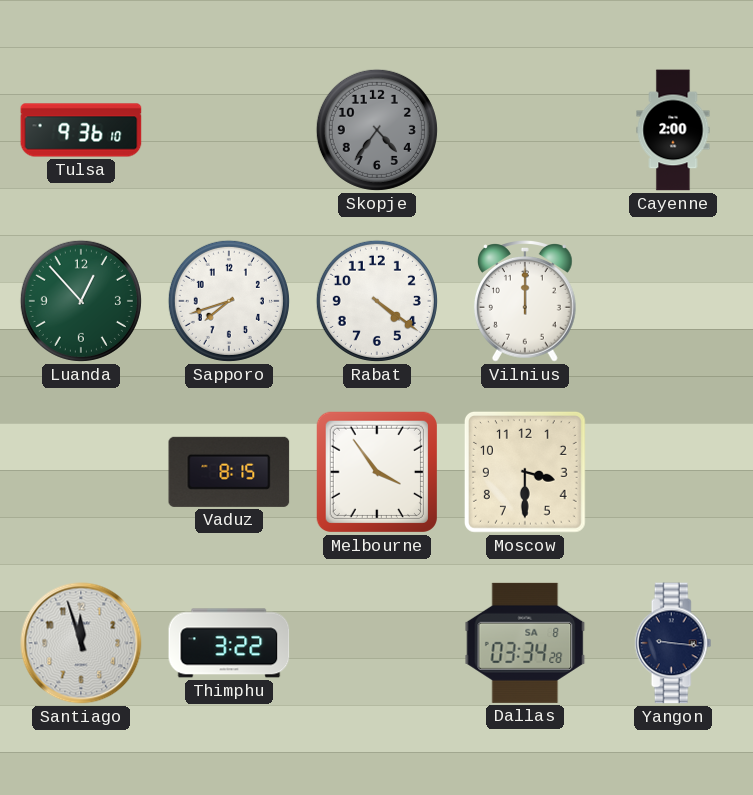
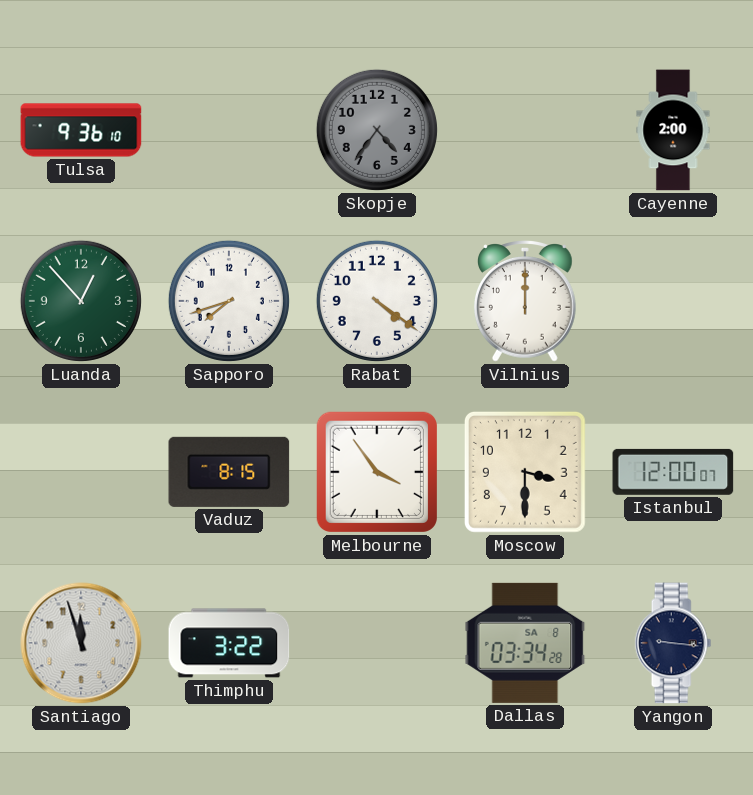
Istanbul: none -> 12:00
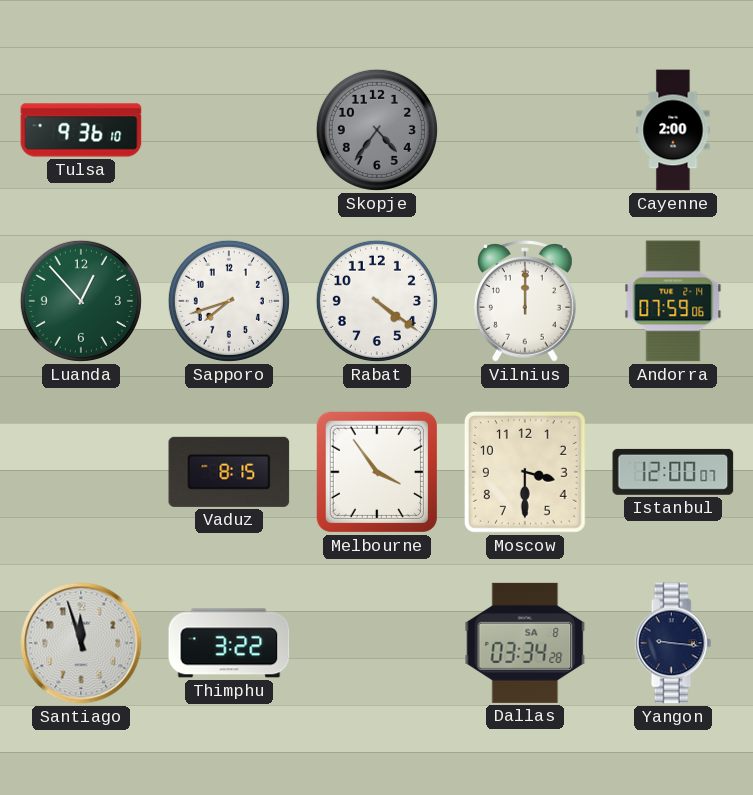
Andorra: none -> 07:59
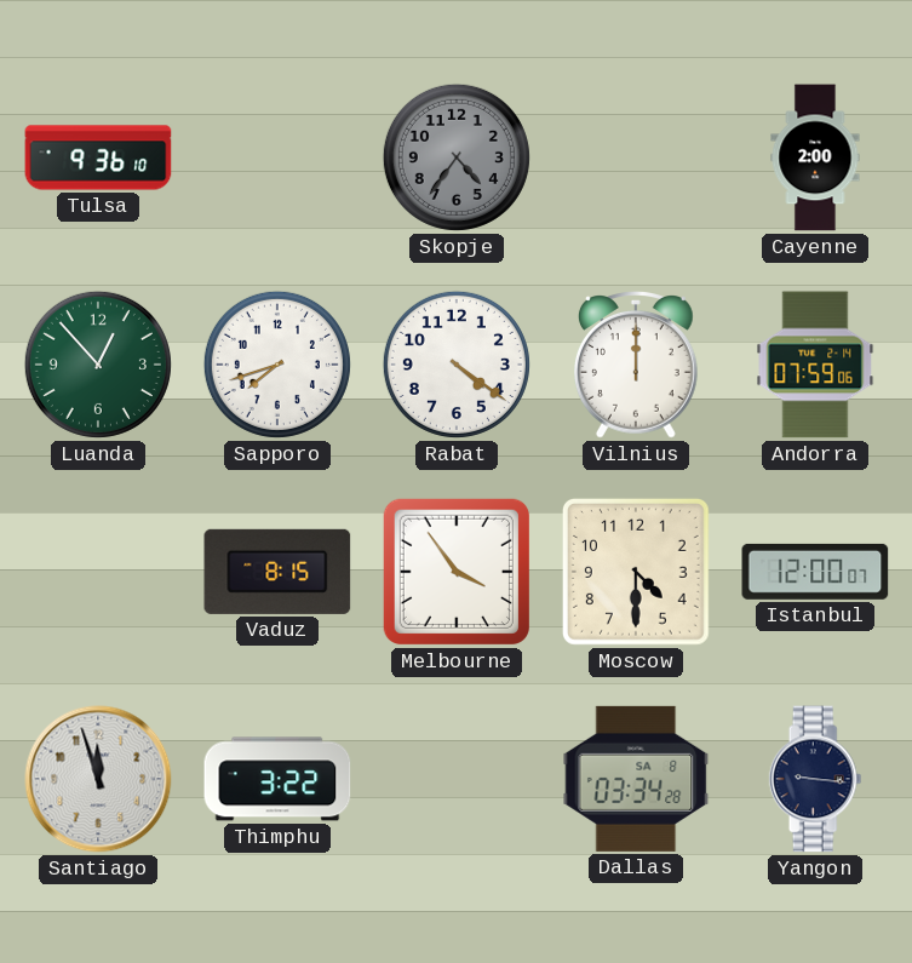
Moscow: 3:30 -> 4:30
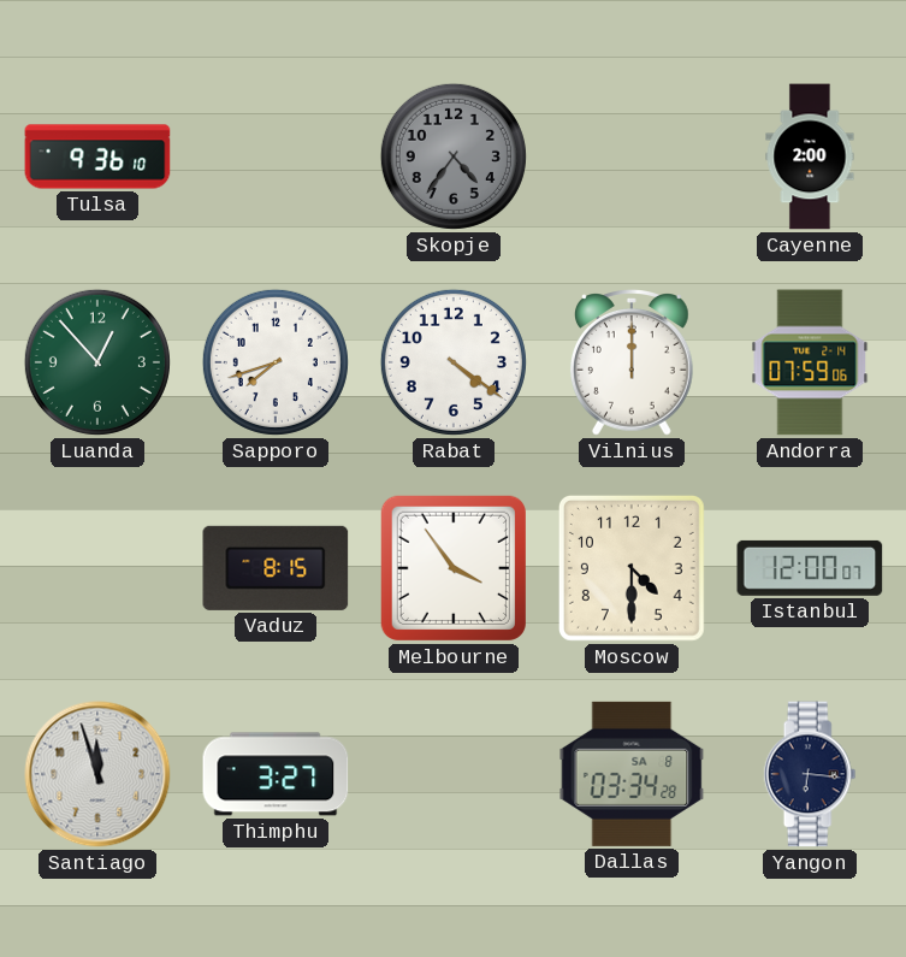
Thimphu: 3:22 -> 3:27
Yangon: 9:16 -> 6:16
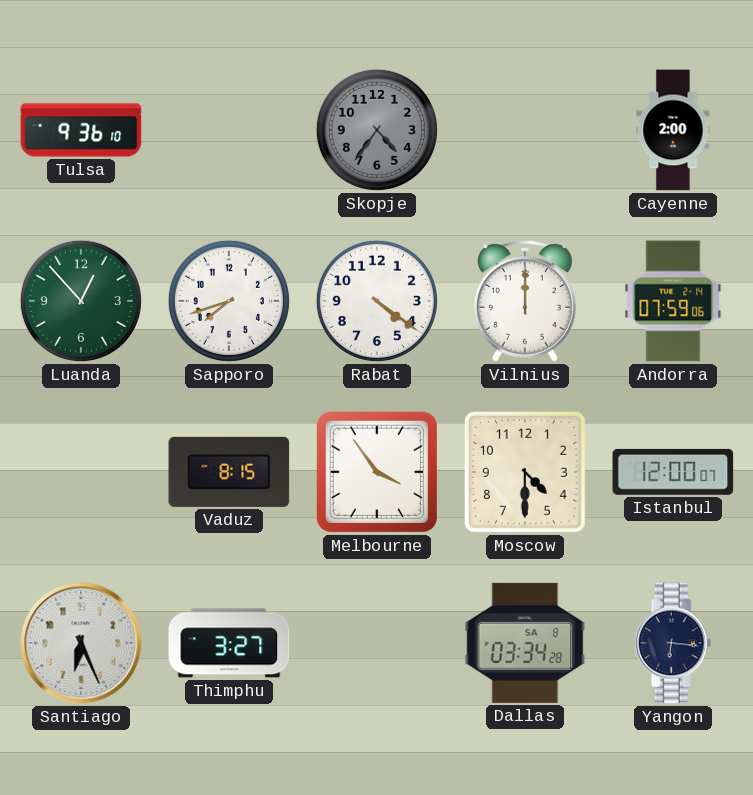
Santiago: 11:57 -> 6:26
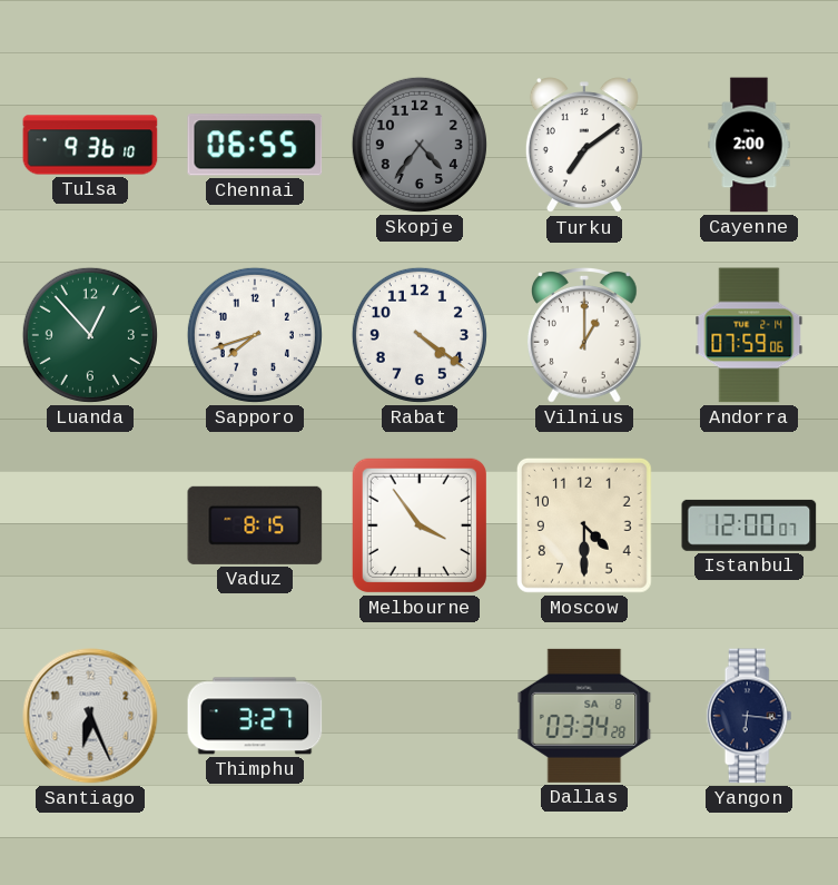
Chennai: none -> 06:55
Turku: none -> 7:09
Vilnius: 12:00 -> 1:00
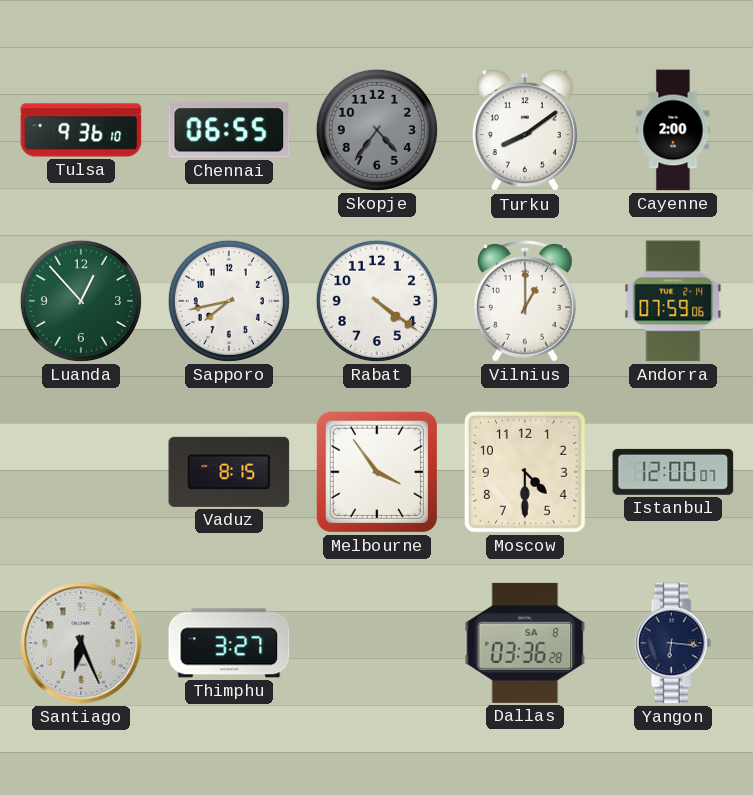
Turku: 7:09 -> 8:09
Sapporo: 7:42 -> 7:43
Dallas: 03:34 -> 03:36
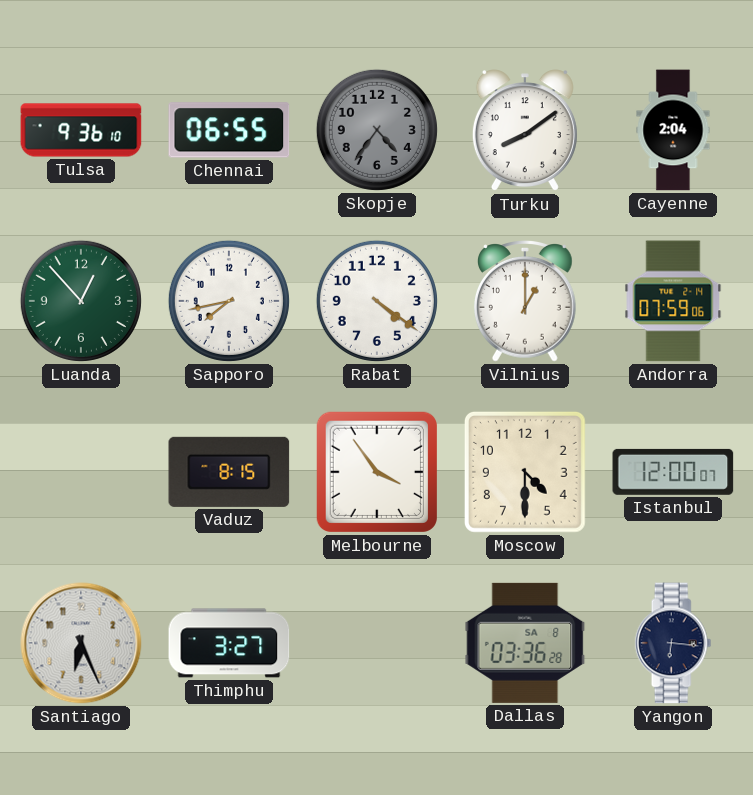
Cayenne: 2:00 -> 2:04
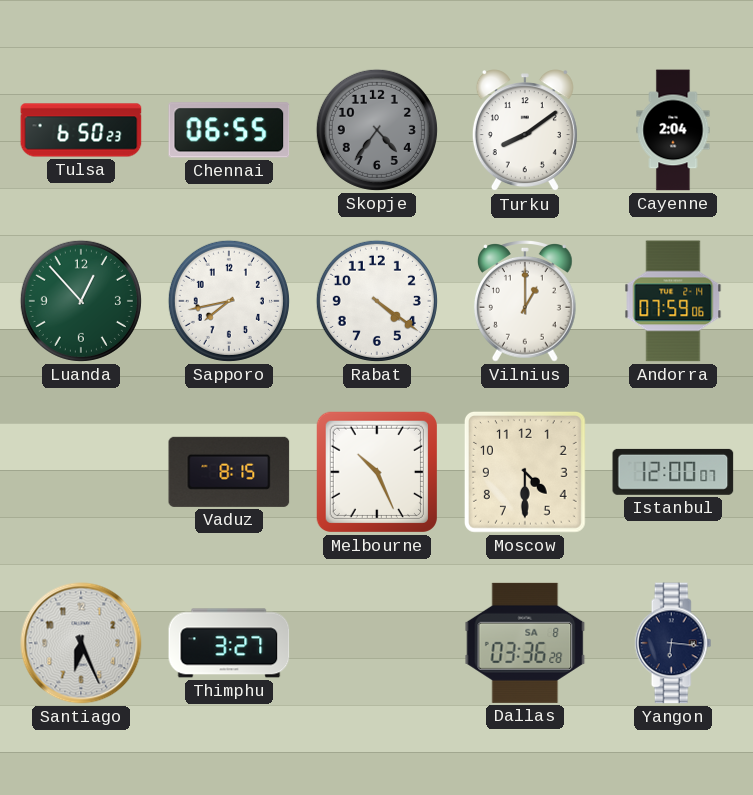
Tulsa: 9:36 -> 6:50
Melbourne: 3:54 -> 10:26
